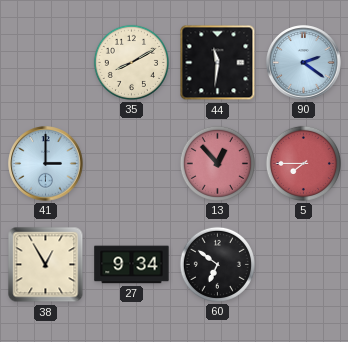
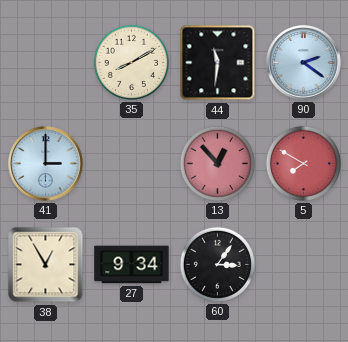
5: 7:45 -> 7:50
60: 6:51 -> 3:06
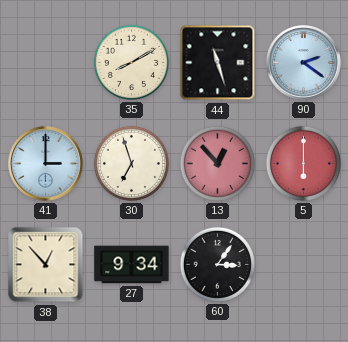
44: 11:31 -> 11:27
30: none -> 6:57
5: 7:50 -> 6:00
38: 12:55 -> 12:53
